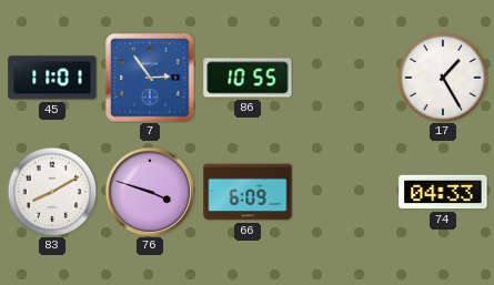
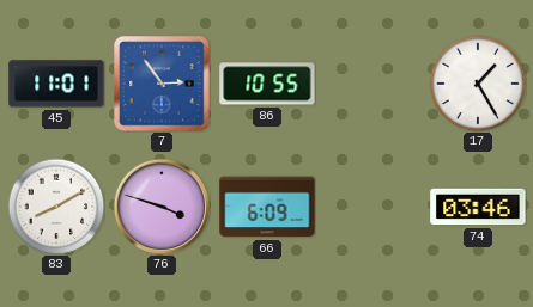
74: 04:33 -> 03:46
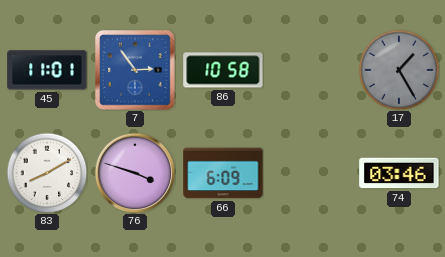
86: 10:55 -> 10:58
17 dial: white -> grey
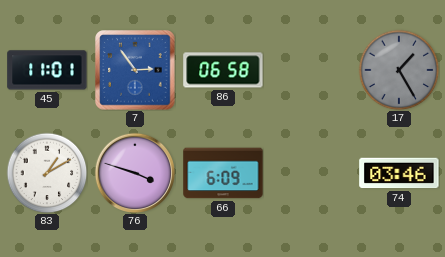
86: 10:58 -> 06:58
83: 8:10 -> 1:10
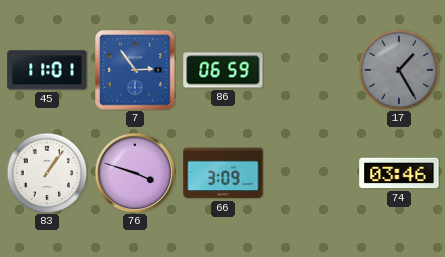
86: 06:58 -> 06:59
83: 1:10 -> 1:06
66: 6:09 -> 3:09
